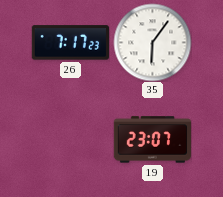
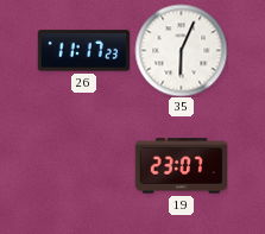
26: 7:17 -> 11:17
35: 6:06 -> 6:04
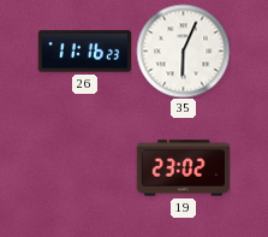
26: 11:17 -> 11:16
19: 23:07 -> 23:02
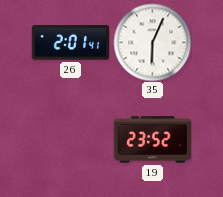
26: 11:16 -> 2:01
19: 23:02 -> 23:52
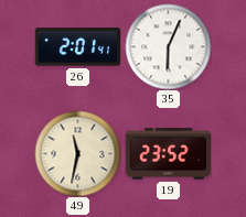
49: none -> 11:32
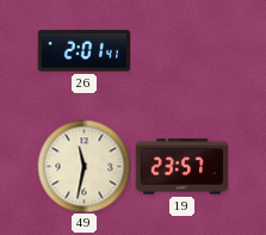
35: 6:04 -> none
19: 23:52 -> 23:57
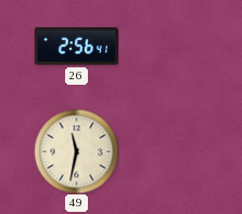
26: 2:01 -> 2:56
19: 23:57 -> none
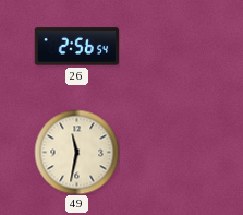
26: 2:56:41 -> 2:56:54
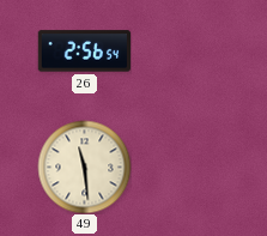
49: 11:32 -> 11:29
